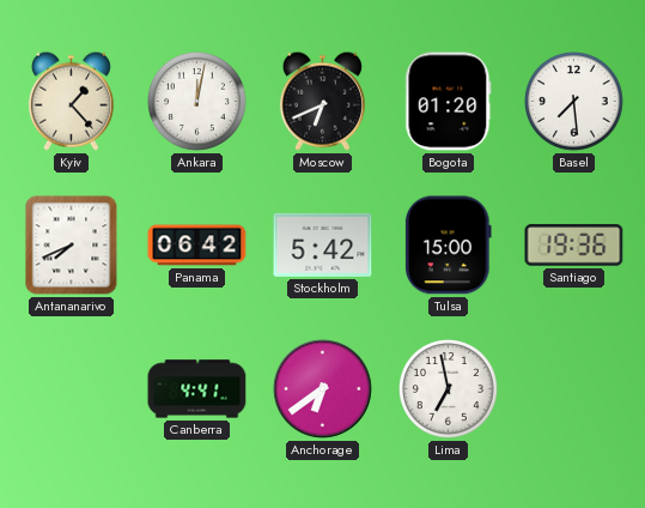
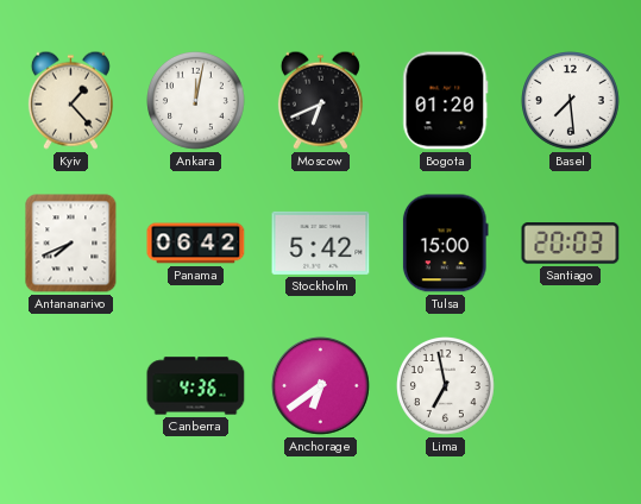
Santiago: 19:36 -> 20:03
Canberra: 4:41 -> 4:36
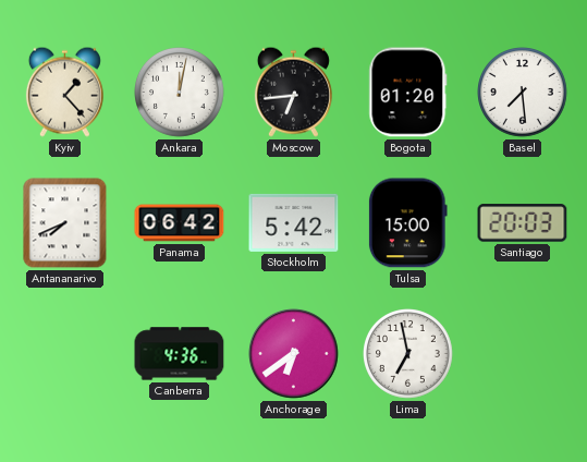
Moscow: 6:41 -> 6:44
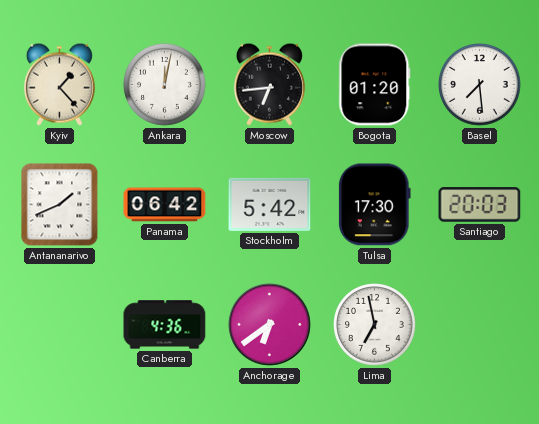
Antananarivo: 7:41 -> 1:41
Tulsa: 15:00 -> 17:30
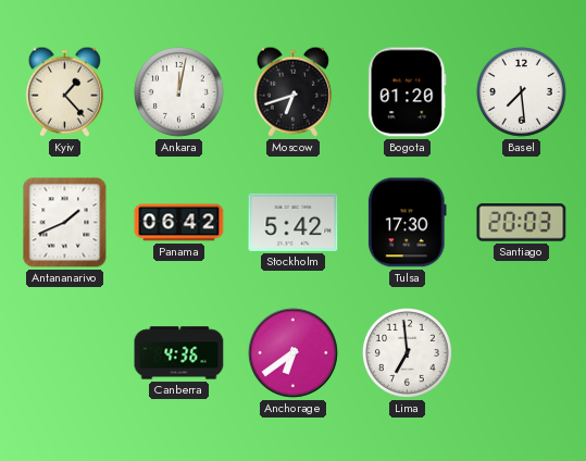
Moscow: 6:44 -> 6:42
Lima: 6:58 -> 6:59
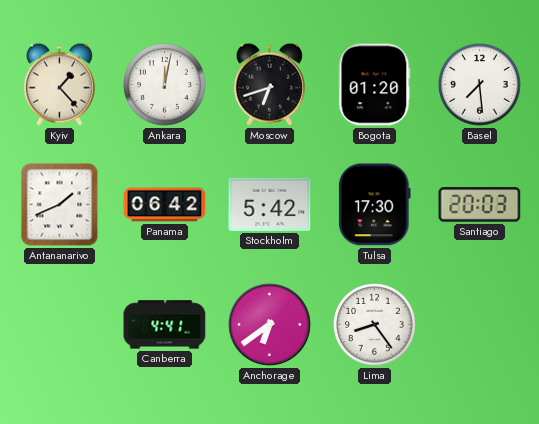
Canberra: 4:36 -> 4:41
Lima: 6:59 -> 8:24
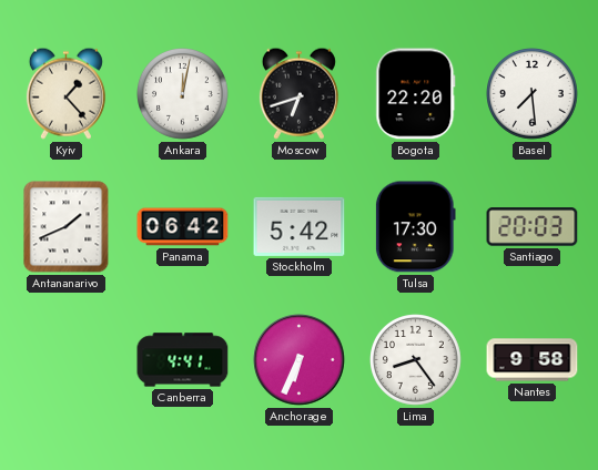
Bogota: 01:20 -> 22:20
Anchorage: 6:39 -> 6:34
Nantes: none -> 9:58
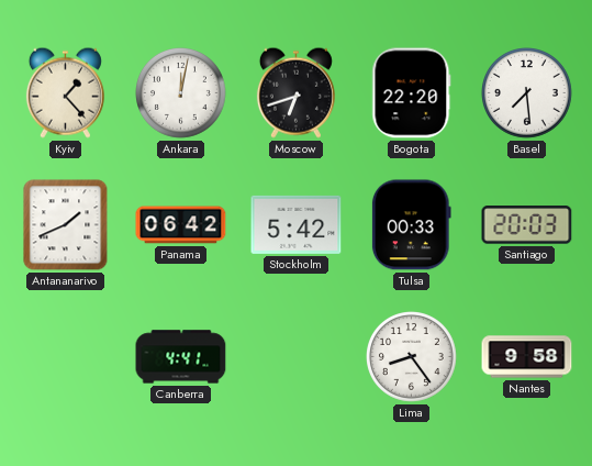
Tulsa: 17:30 -> 00:33
Anchorage: 6:34 -> none
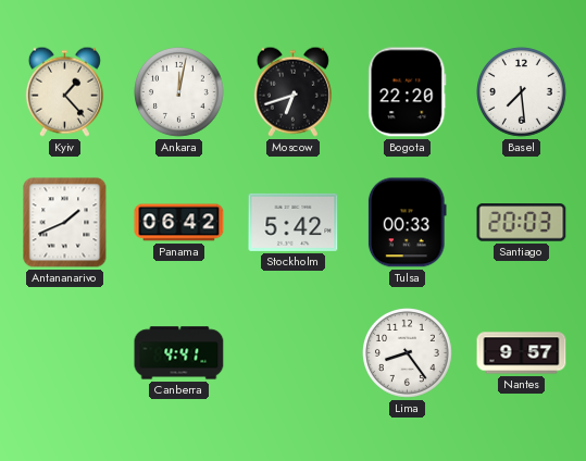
Nantes: 9:58 -> 9:57
